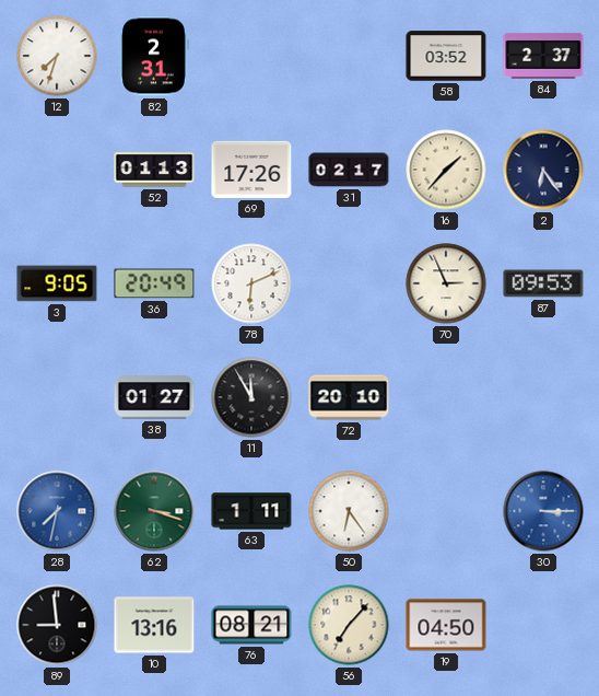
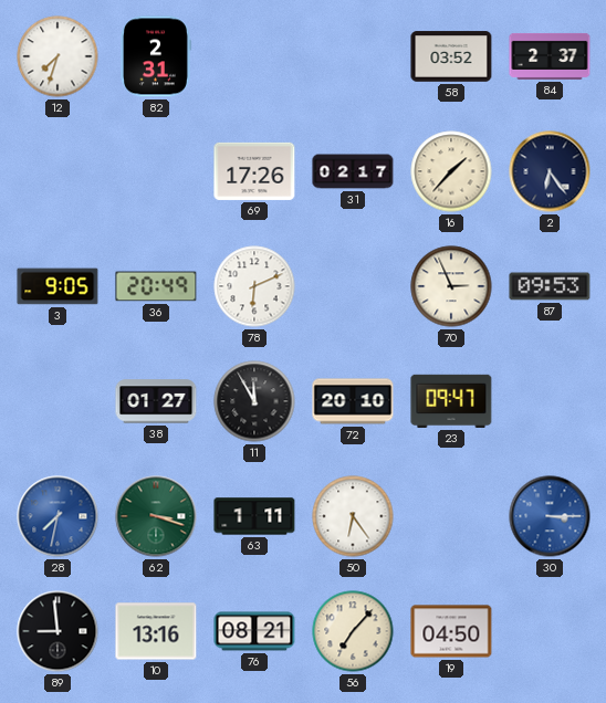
52: 01:13 -> none
23: none -> 09:47
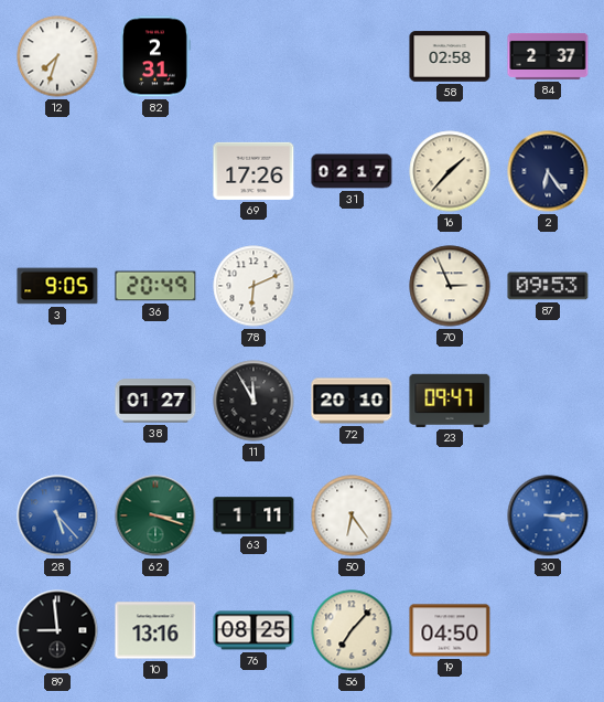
58: 03:52 -> 02:58
28: 7:32 -> 5:23
76: 08:21 -> 08:25
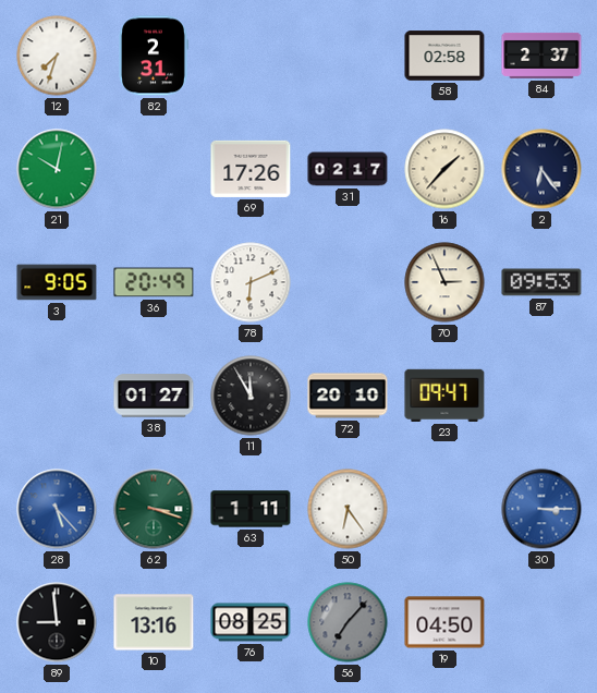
21: none -> 10:02
56 dial: cream -> grey
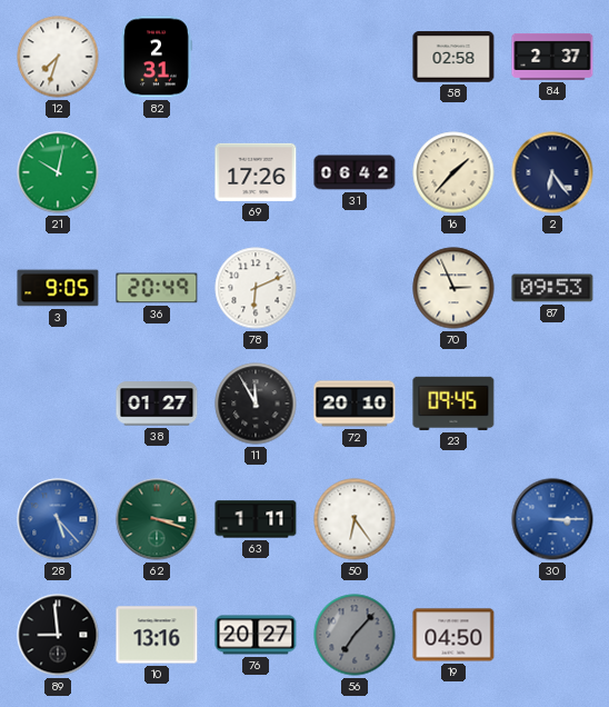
31: 02:17 -> 06:42
23: 09:47 -> 09:45
76: 08:25 -> 20:27
